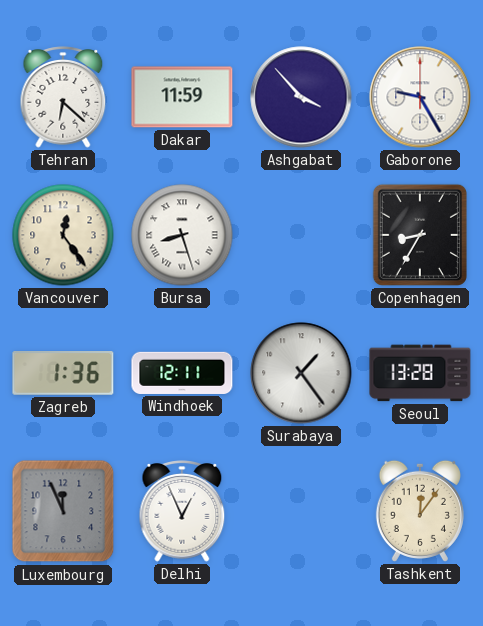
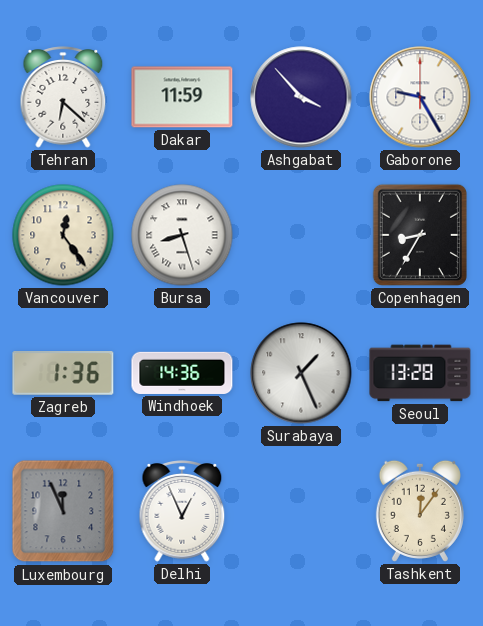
Windhoek: 12:11 -> 14:36
Surabaya: 1:24 -> 1:26
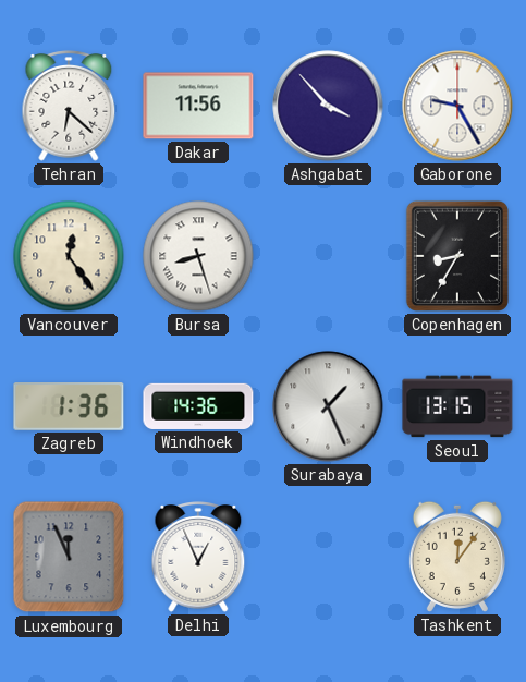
Dakar: 11:59 -> 11:56
Seoul: 13:28 -> 13:15
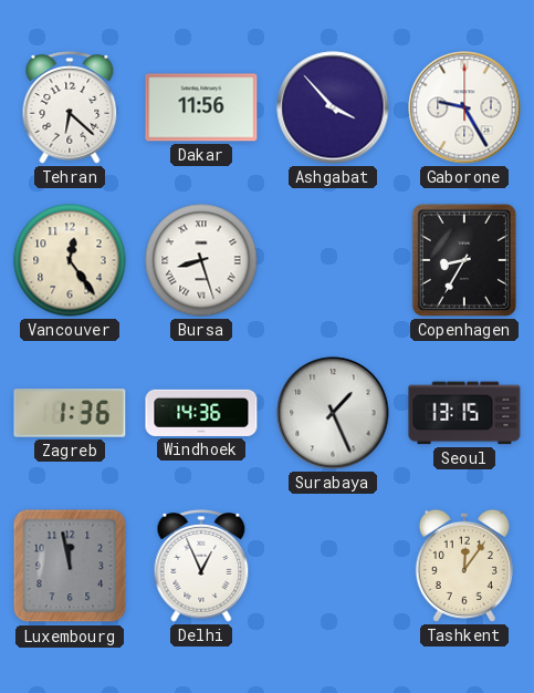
Luxembourg: 11:56 -> 11:58
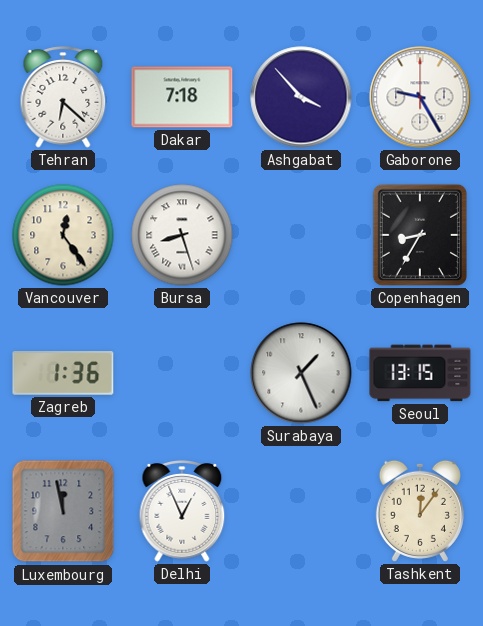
Dakar: 11:56 -> 7:18
Windhoek: 14:36 -> none
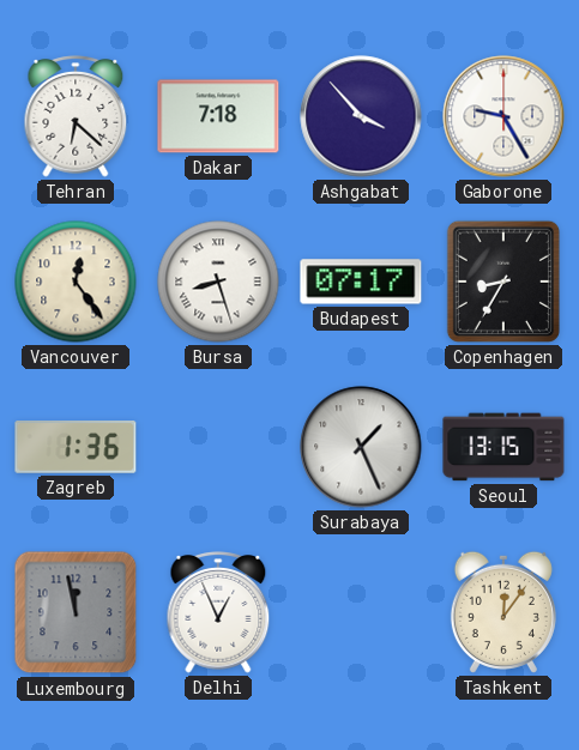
Budapest: none -> 07:17
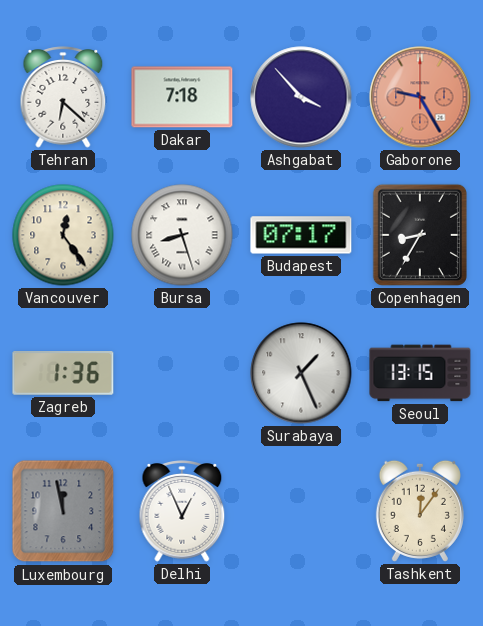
Gaborone dial: white -> salmon
